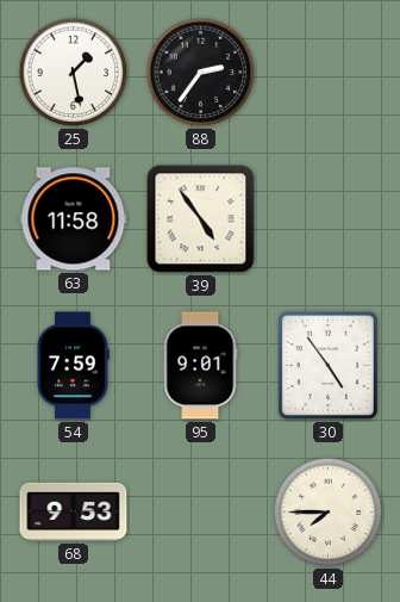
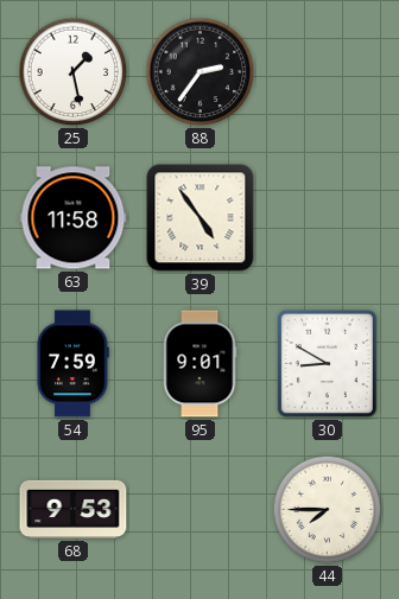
30: 4:54 -> 8:50
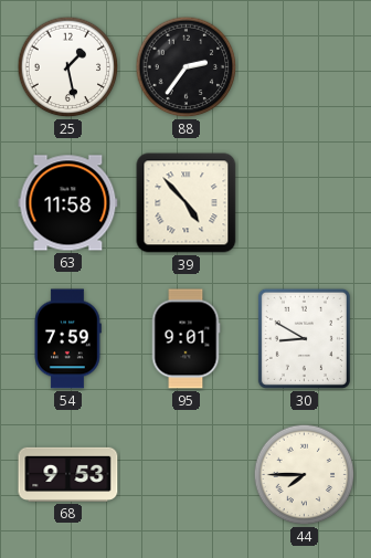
39: 4:54 -> 4:53
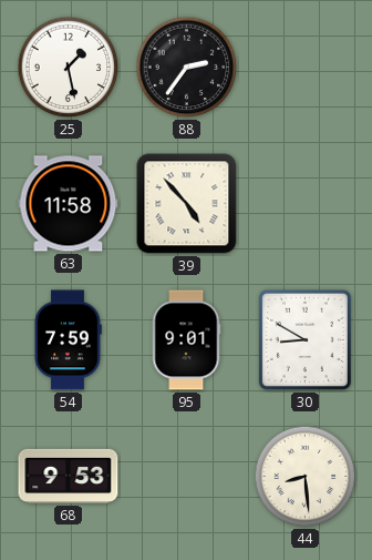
44: 7:45 -> 8:29
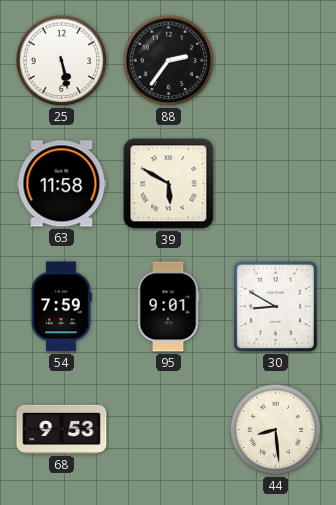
25: 1:28 -> 5:28
39: 4:53 -> 5:50
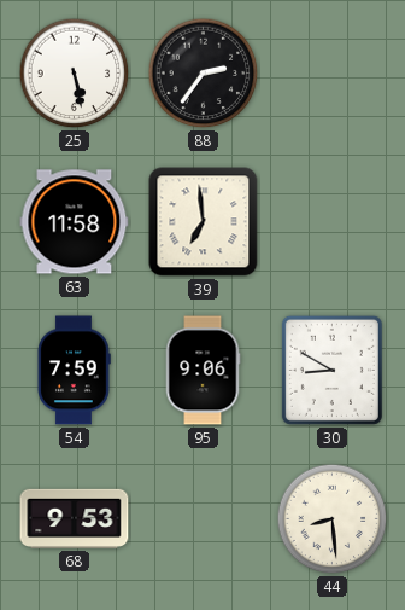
39: 5:50 -> 6:59
95: 9:01 -> 9:06
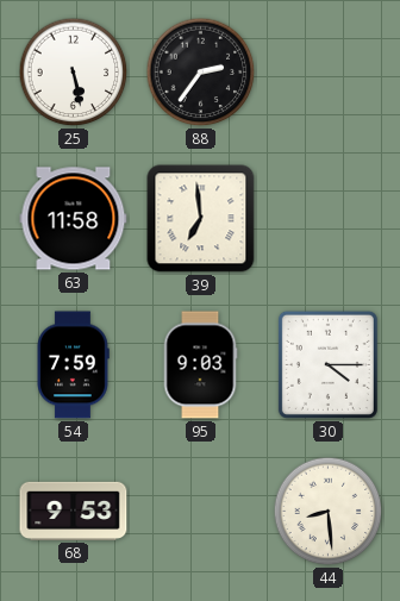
95: 9:06 -> 9:03
30: 8:50 -> 4:15
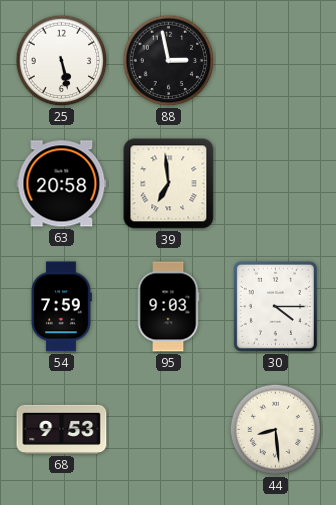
88: 2:36 -> 2:58
63: 11:58 -> 20:58
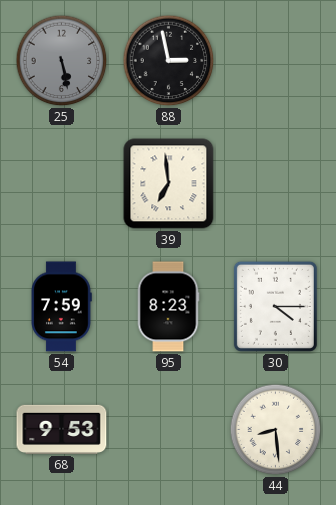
25 dial: white -> grey
63: 20:58 -> none
95: 9:03 -> 8:23
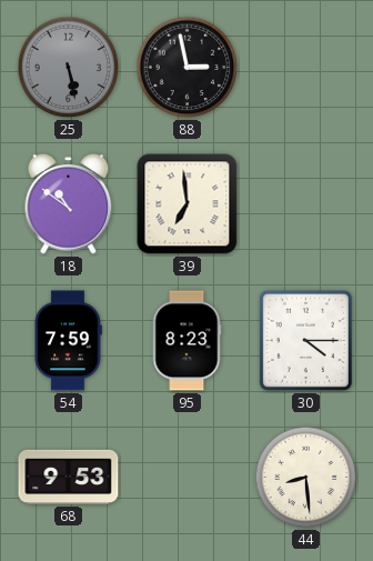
18: none -> 10:51
